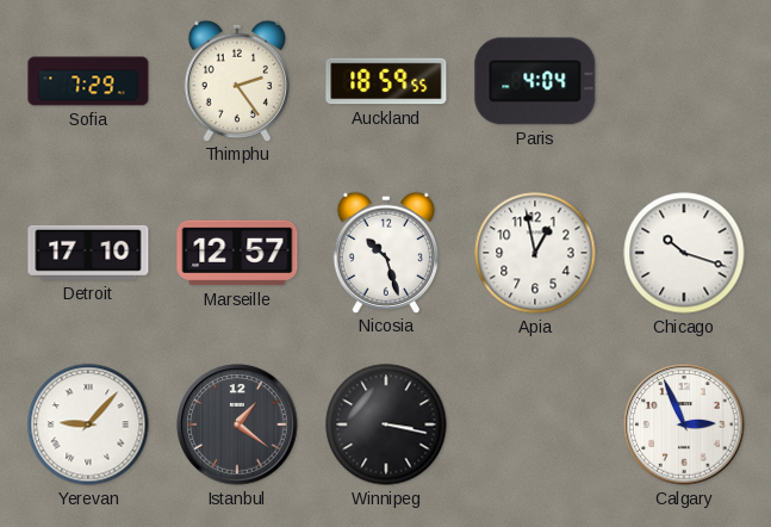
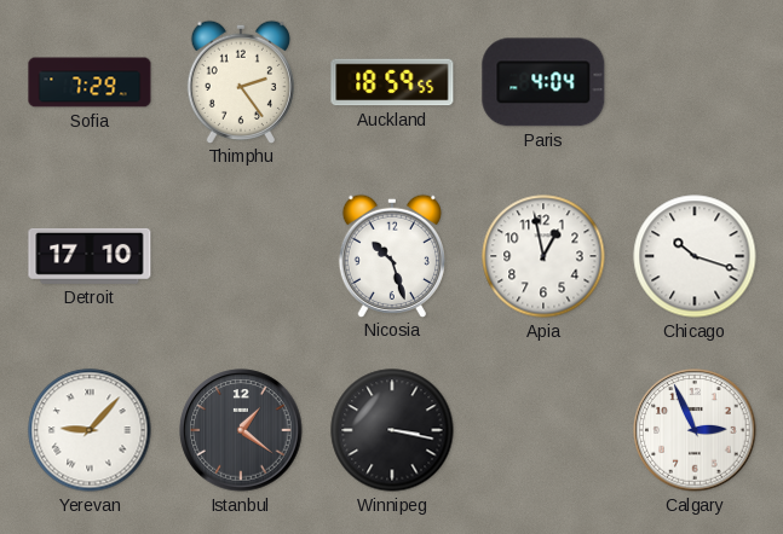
Marseille: 12:57 -> none
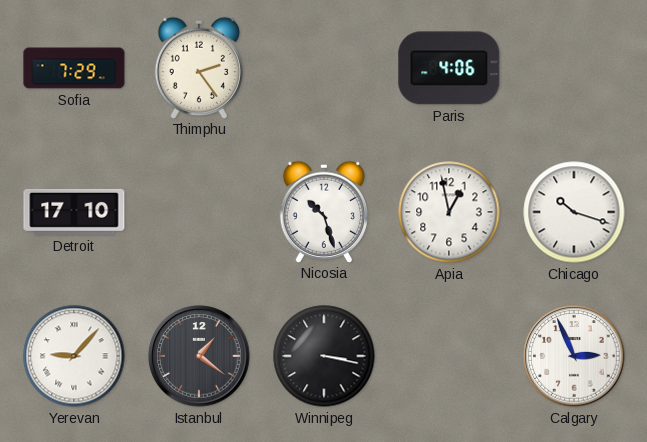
Auckland: 18:59 -> none
Paris: 4:04 -> 4:06
